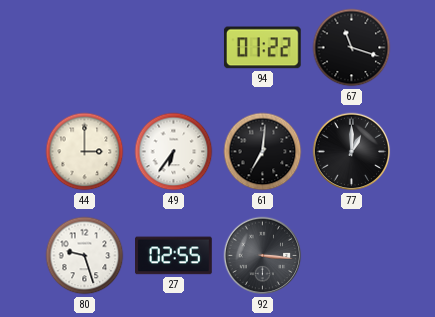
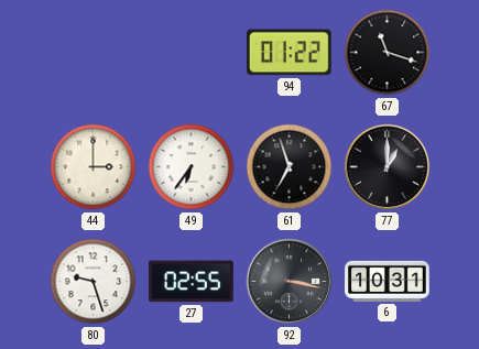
61: 7:01 -> 6:57
92: 3:16 -> 3:17
6: none -> 10:31
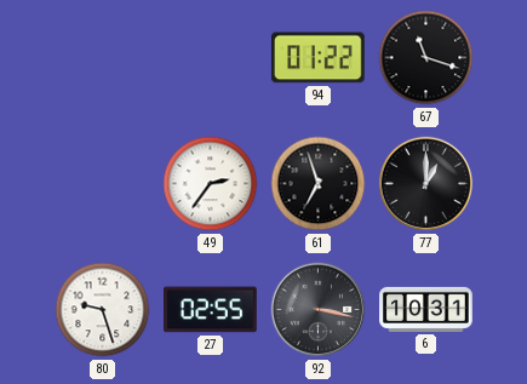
44: 3:00 -> none
49: 6:36 -> 2:36
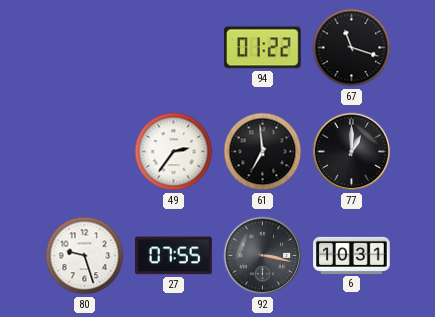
61: 6:57 -> 6:59
27: 02:55 -> 07:55
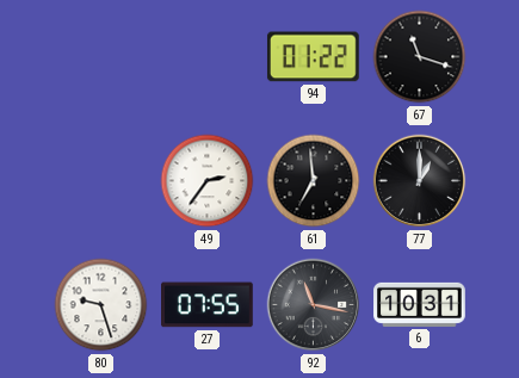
92: 3:17 -> 11:17
